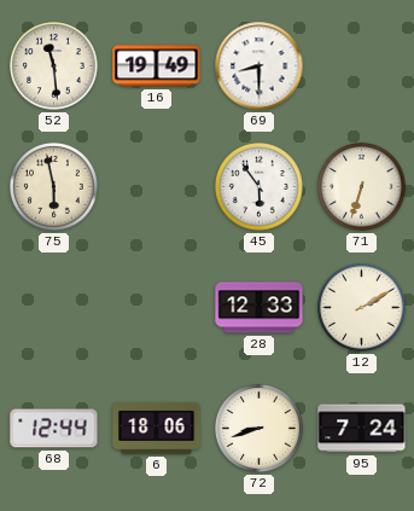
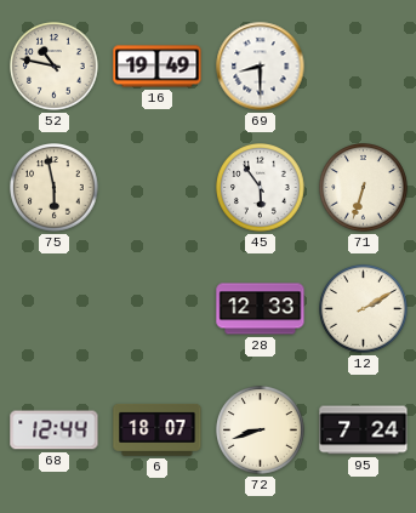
52: 11:29 -> 10:47
6: 18:06 -> 18:07
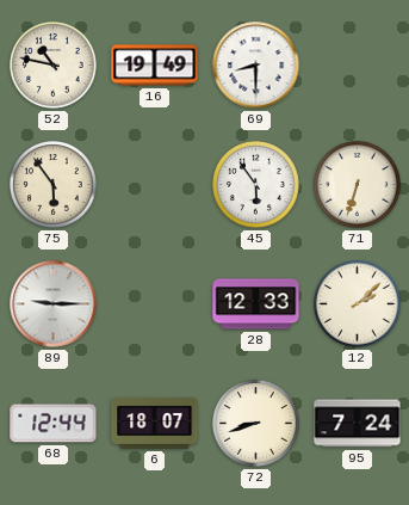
75: 5:58 -> 5:54
89: none -> 9:15
12: 2:10 -> 2:08
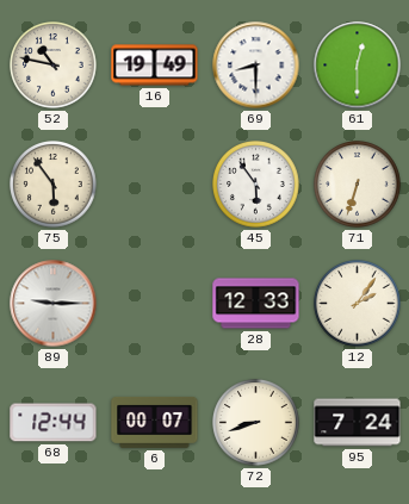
61: none -> 12:30
12: 2:08 -> 2:06
6: 18:07 -> 00:07
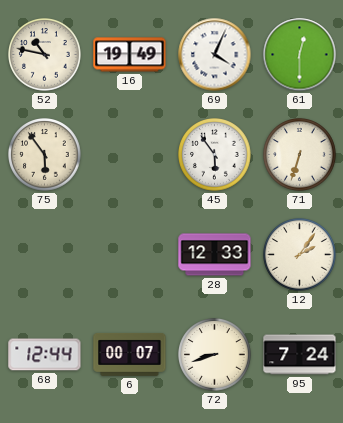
69: 8:30 -> 4:04
89: 9:15 -> none
